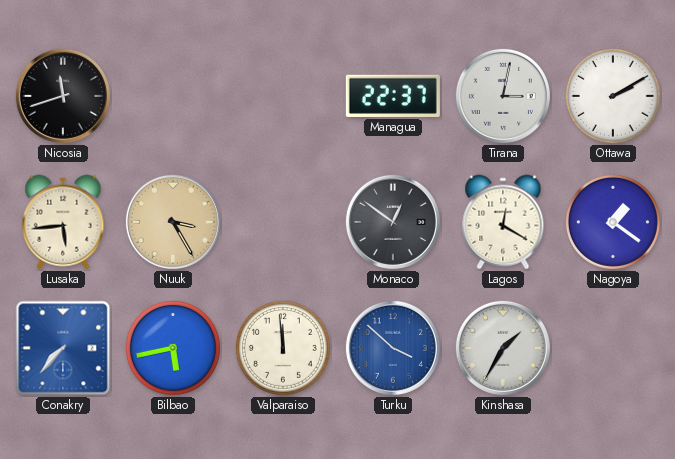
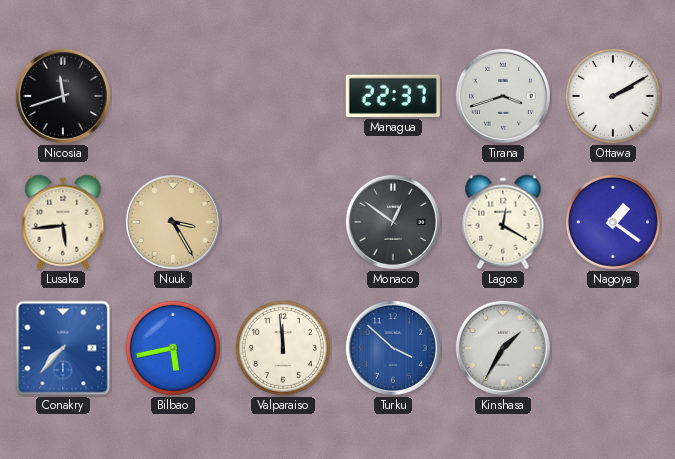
Tirana: 3:02 -> 3:42
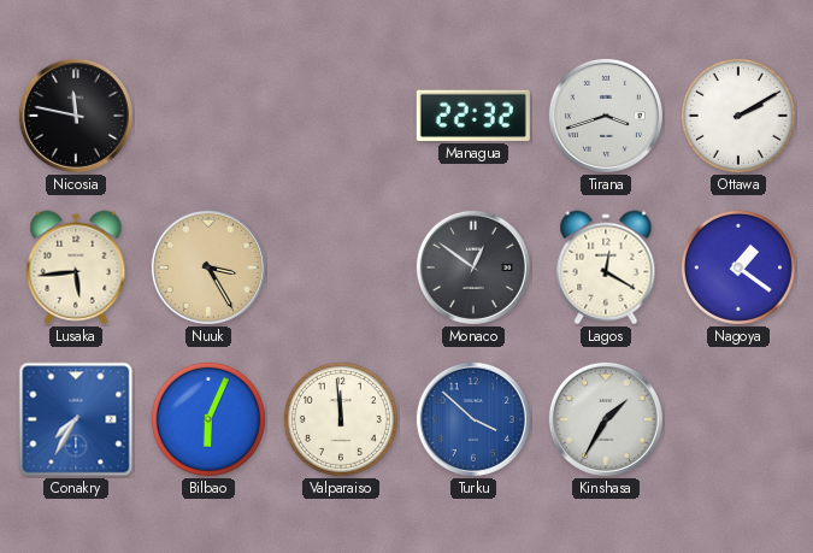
Nicosia: 11:42 -> 11:47
Managua: 22:37 -> 22:32
Conakry: 7:37 -> 7:35
Bilbao: 5:43 -> 6:04
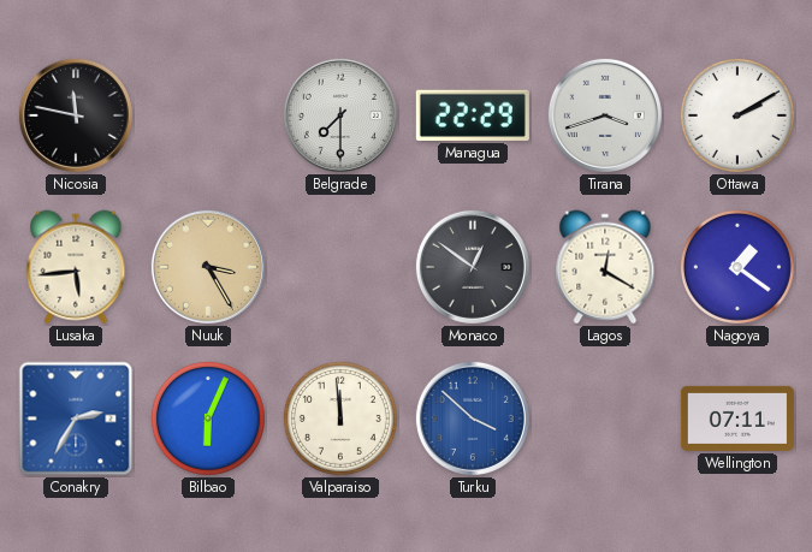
Belgrade: none -> 7:30
Managua: 22:32 -> 22:29
Conakry: 7:35 -> 2:35
Kinshasa: 1:35 -> none
Wellington: none -> 07:11
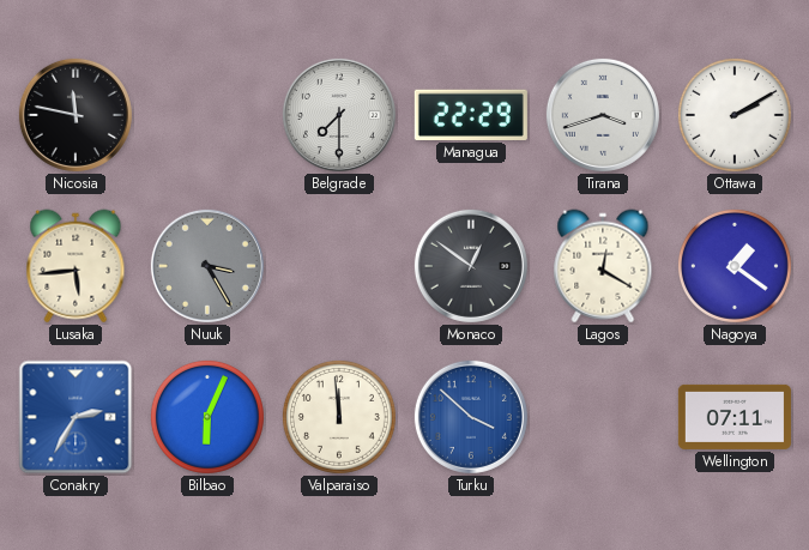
Nuuk dial: champagne -> grey
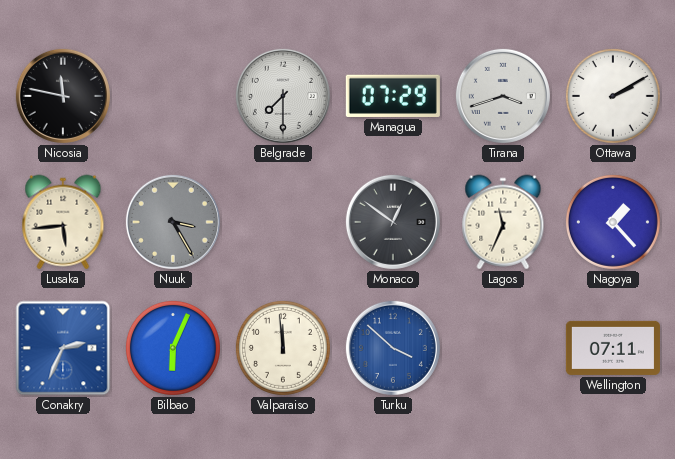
Managua: 22:29 -> 07:29
Lagos: 12:20 -> 11:34
Nagoya: 1:21 -> 1:23
Conakry: 2:35 -> 2:34
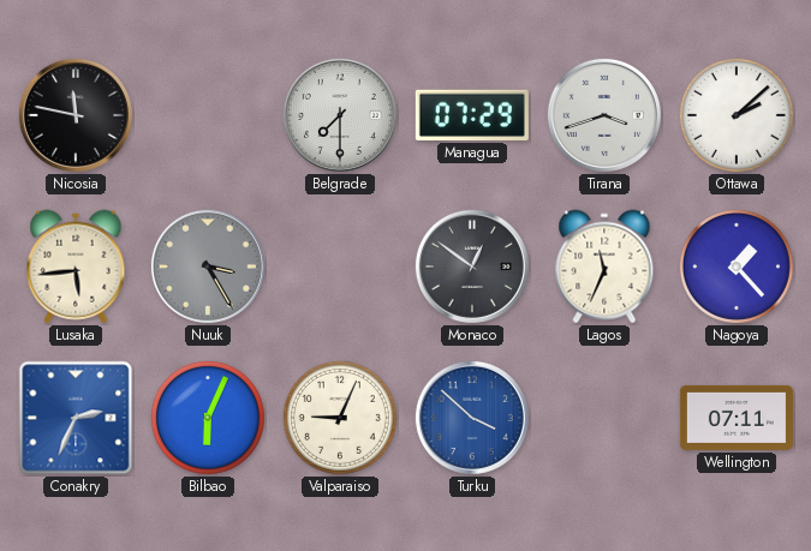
Ottawa: 2:10 -> 2:08
Valparaiso: 11:59 -> 9:04
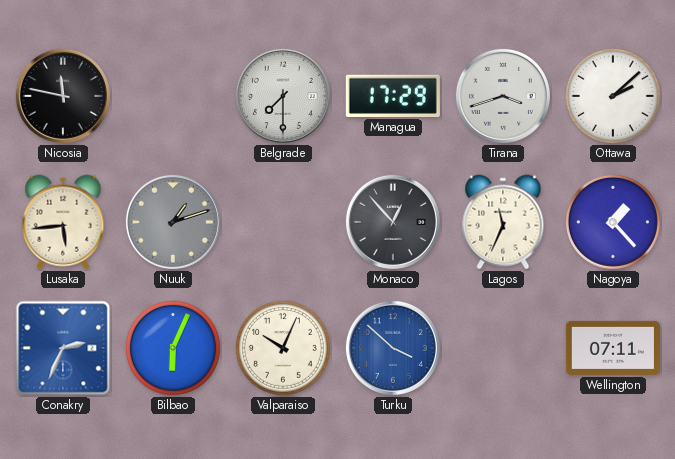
Managua: 07:29 -> 17:29
Nuuk: 3:25 -> 1:12
Monaco: 12:51 -> 12:53
Valparaiso: 9:04 -> 10:04
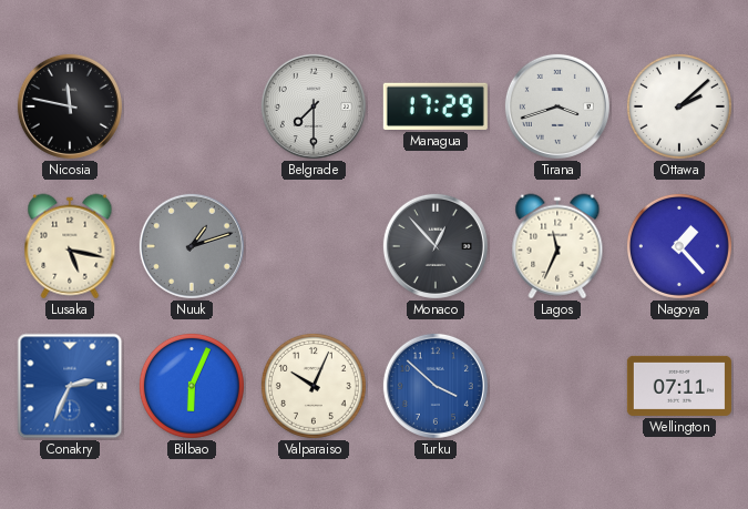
Lusaka: 5:44 -> 5:17
